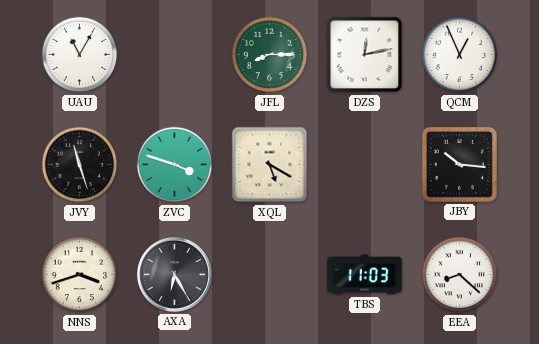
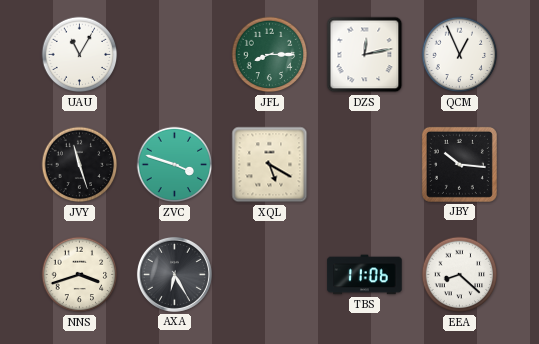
TBS: 11:03 -> 11:06
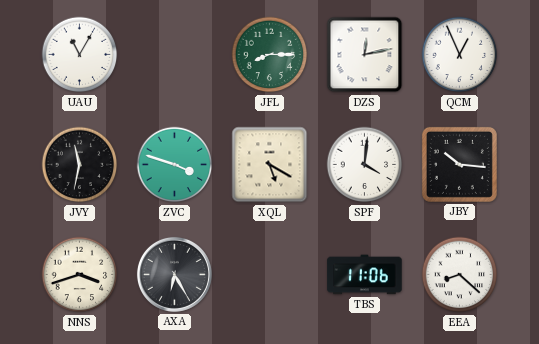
JVY: 11:27 -> 11:32
SPF: none -> 4:01
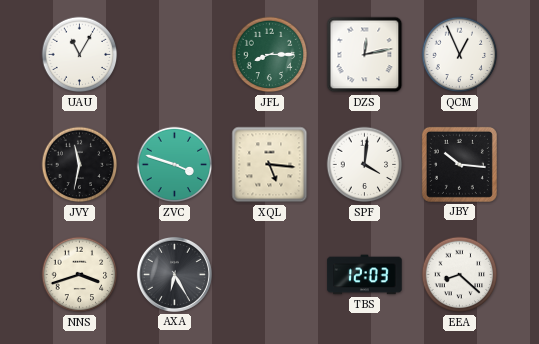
XQL: 5:20 -> 5:16
TBS: 11:06 -> 12:03
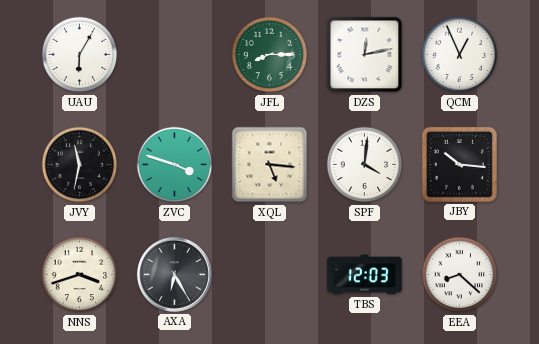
UAU: 11:05 -> 6:05
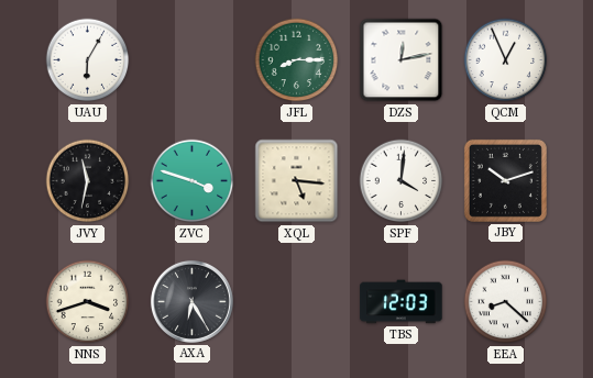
JBY: 10:16 -> 10:12
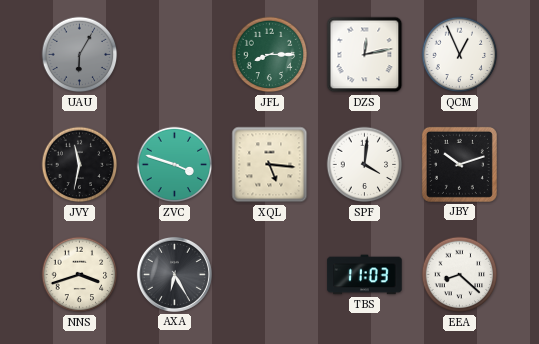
UAU dial: white -> grey
TBS: 12:03 -> 11:03
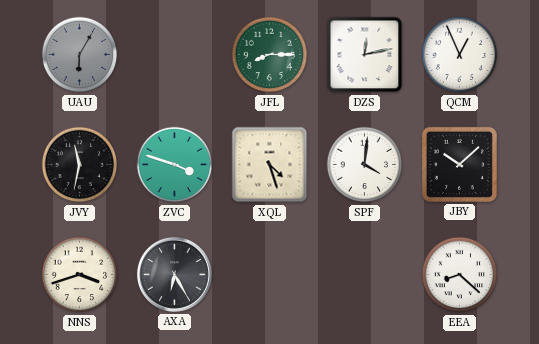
XQL: 5:16 -> 4:27
JBY: 10:12 -> 10:08
TBS: 11:03 -> none
